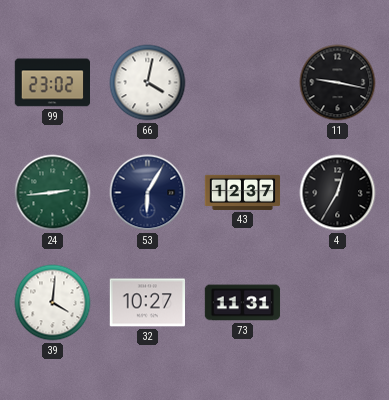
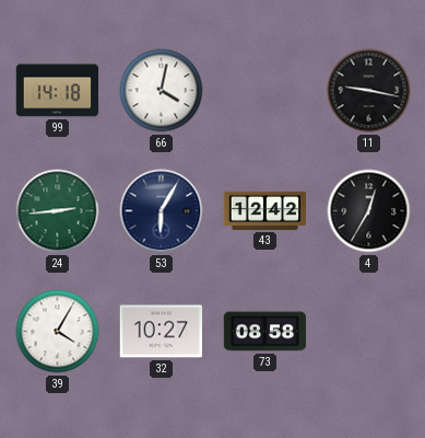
99: 23:02 -> 14:18
43: 12:37 -> 12:42
39: 4:01 -> 4:05
73: 11:31 -> 08:58
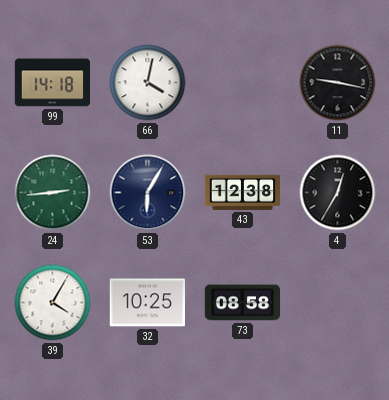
43: 12:42 -> 12:38
32: 10:27 -> 10:25
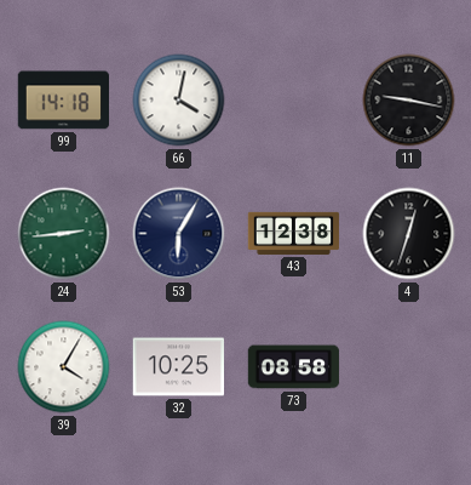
4: 12:35 -> 12:33
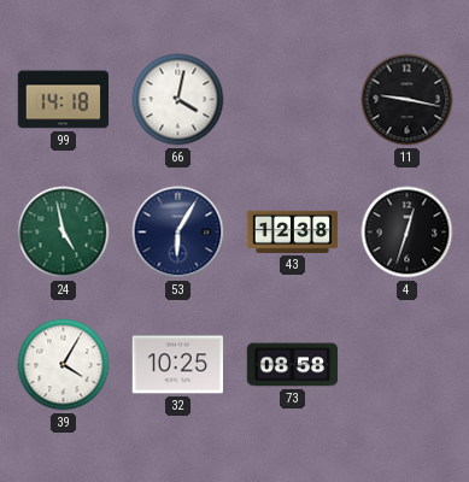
24: 2:44 -> 4:58
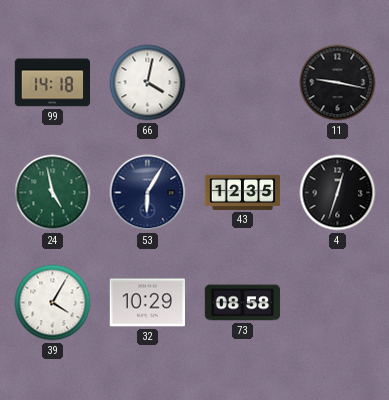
43: 12:38 -> 12:35
32: 10:25 -> 10:29
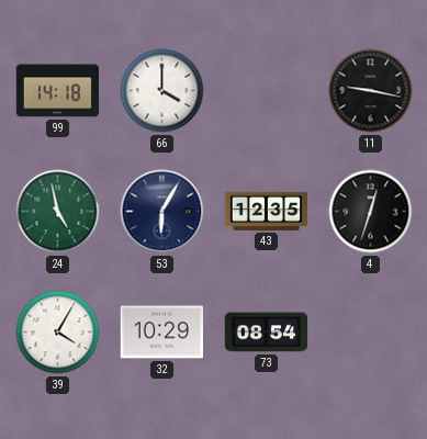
66: 4:02 -> 4:00
73: 08:58 -> 08:54
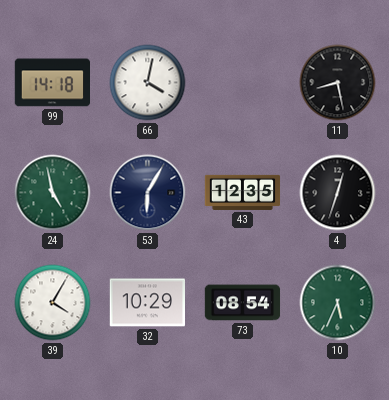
66: 4:00 -> 4:02
11: 9:17 -> 8:28
10: none -> 5:34
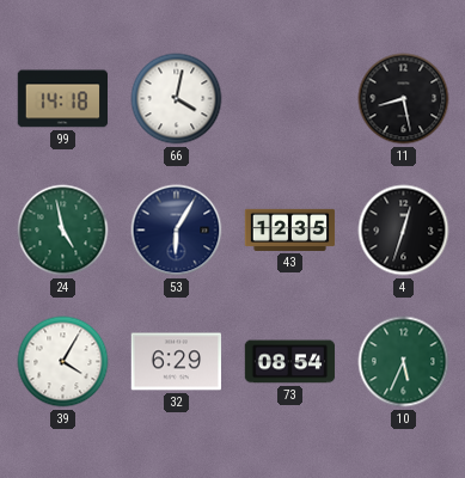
32: 10:29 -> 6:29
